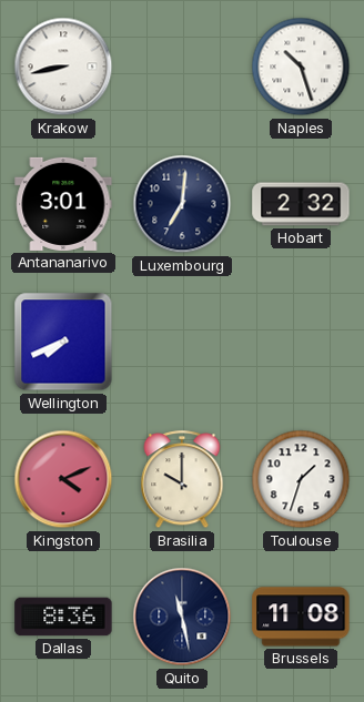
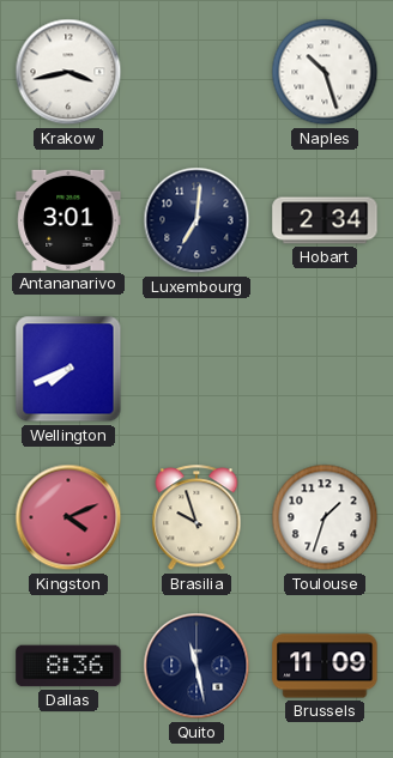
Krakow: 8:43 -> 3:43
Hobart: 2:32 -> 2:34
Brasilia: 10:00 -> 9:57
Brussels: 11:08 -> 11:09
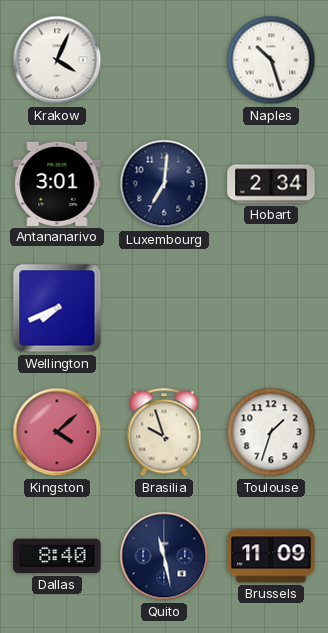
Krakow: 3:43 -> 4:04
Kingston: 4:11 -> 4:08
Dallas: 8:36 -> 8:40
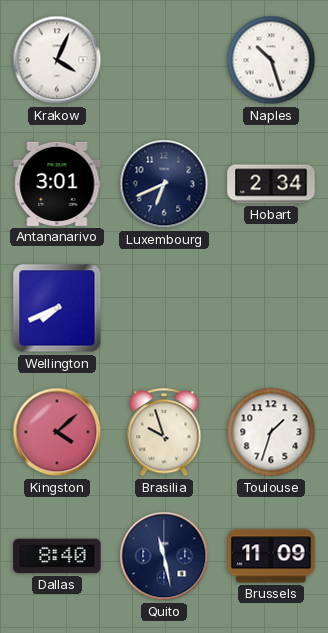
Luxembourg: 7:01 -> 6:41
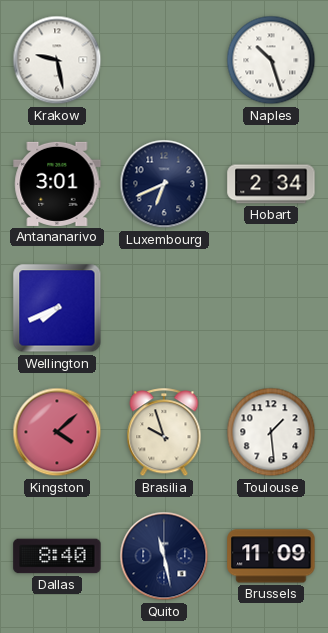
Krakow: 4:04 -> 9:28
Toulouse: 1:33 -> 1:29
